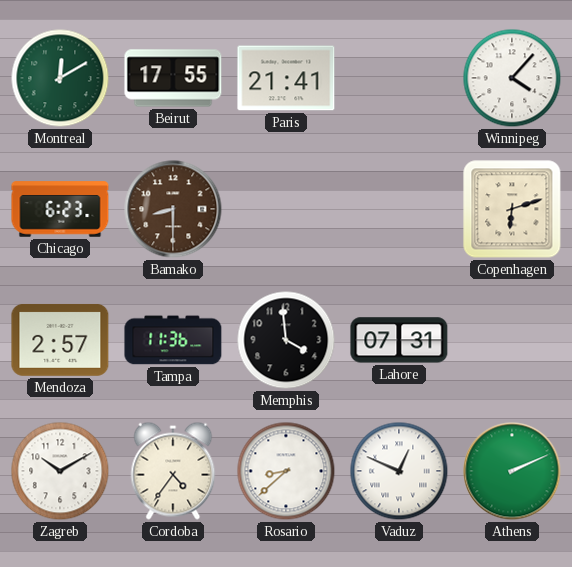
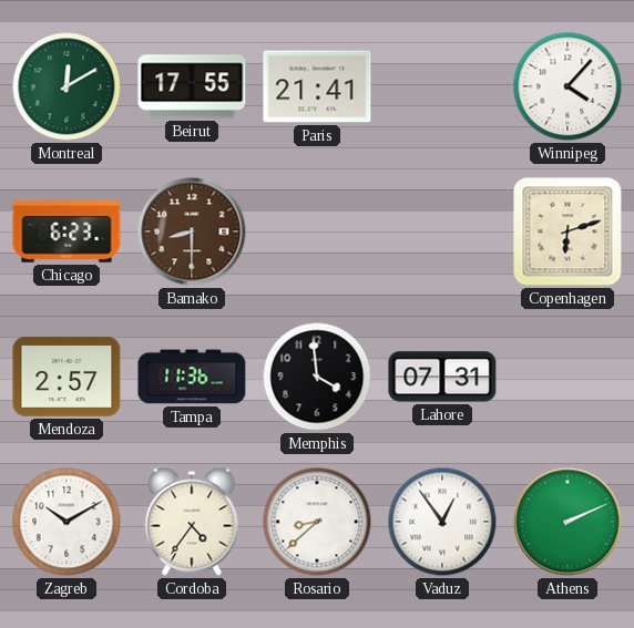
Vaduz: 12:49 -> 12:54
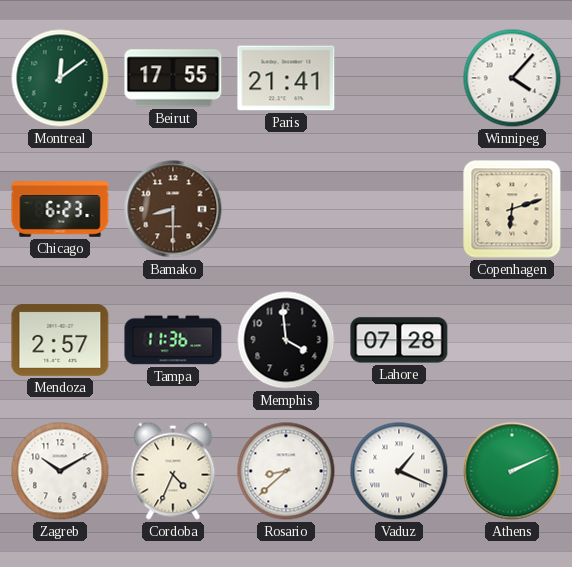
Montreal: 12:10 -> 12:09
Lahore: 07:31 -> 07:28
Cordoba: 4:36 -> 4:34
Vaduz: 12:54 -> 1:19
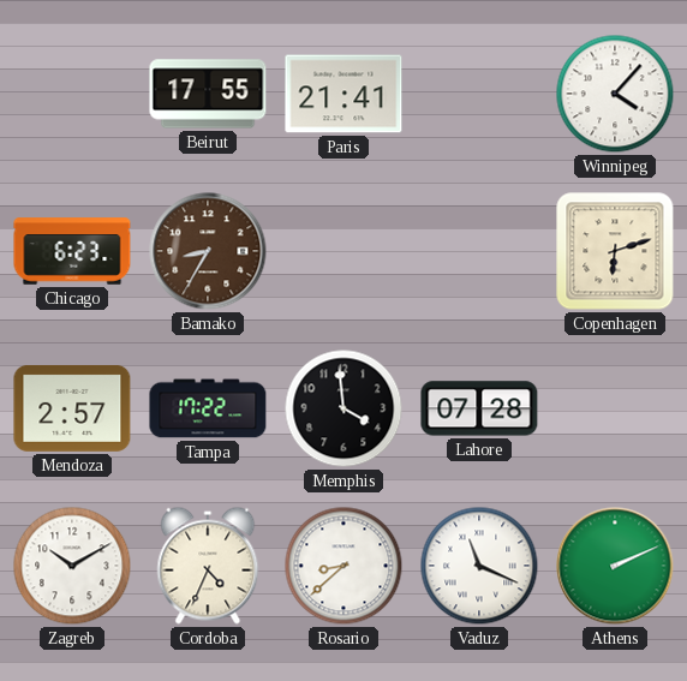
Montreal: 12:09 -> none
Bamako: 8:30 -> 8:35
Tampa: 11:36 -> 17:22
Vaduz: 1:19 -> 11:19
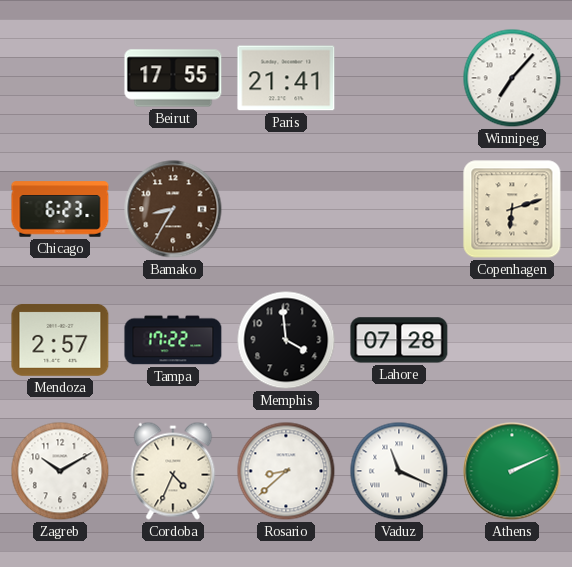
Winnipeg: 4:07 -> 7:07
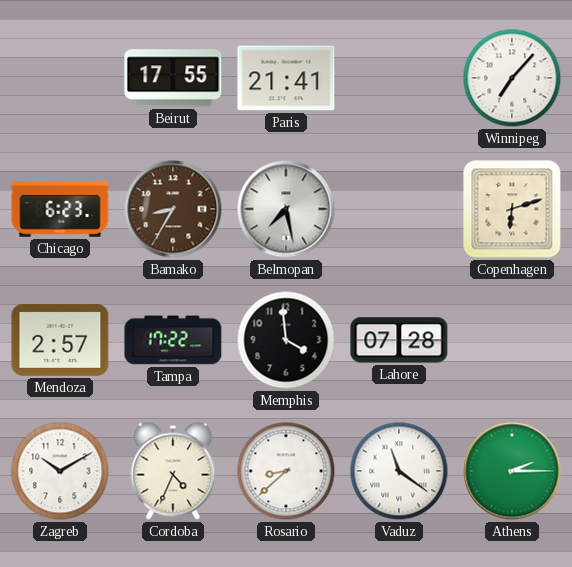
Belmopan: none -> 7:28
Vaduz: 11:19 -> 11:21
Athens: 2:11 -> 2:15
